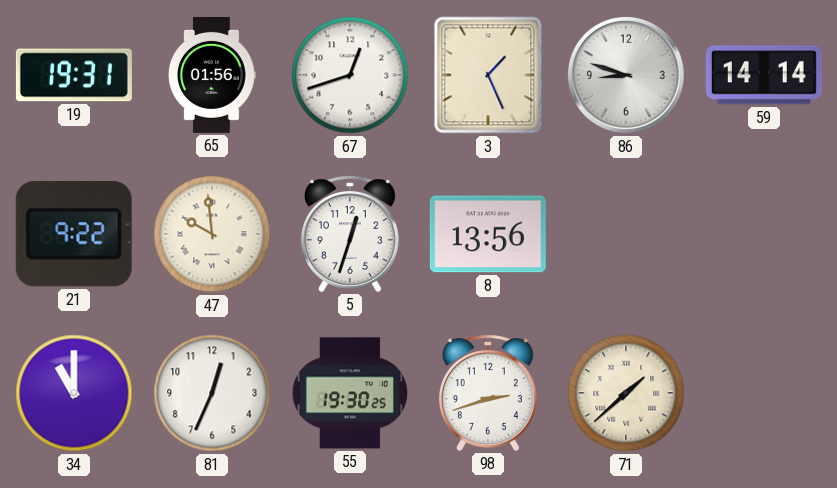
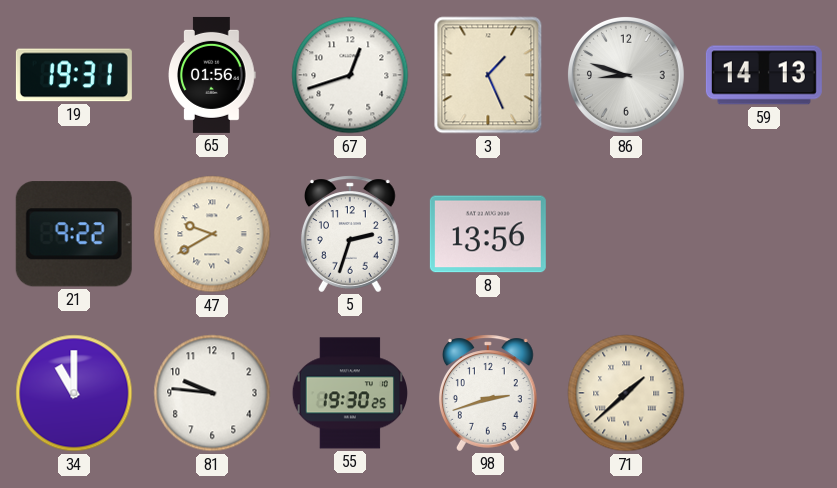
59: 14:14 -> 14:13
47: 9:59 -> 9:40
5: 12:33 -> 2:33
81: 12:34 -> 9:46
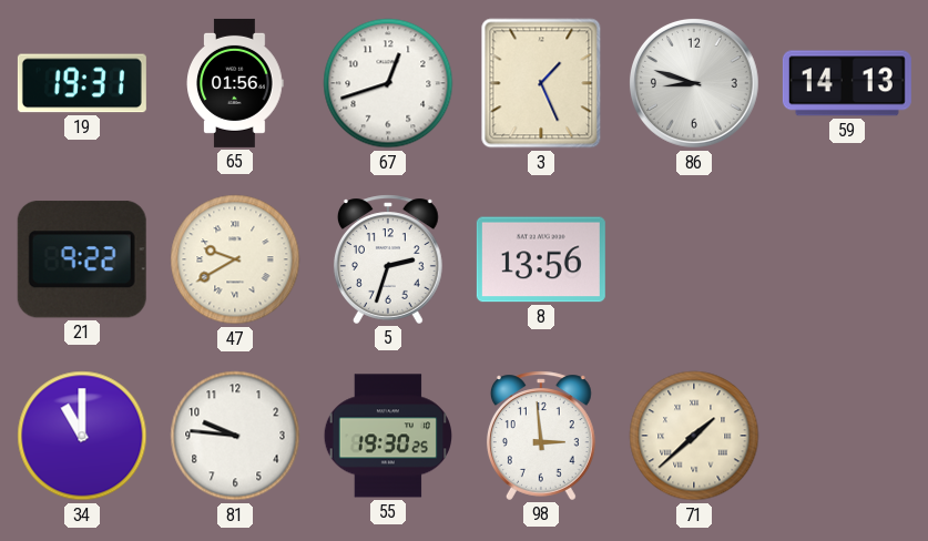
98: 2:42 -> 2:59
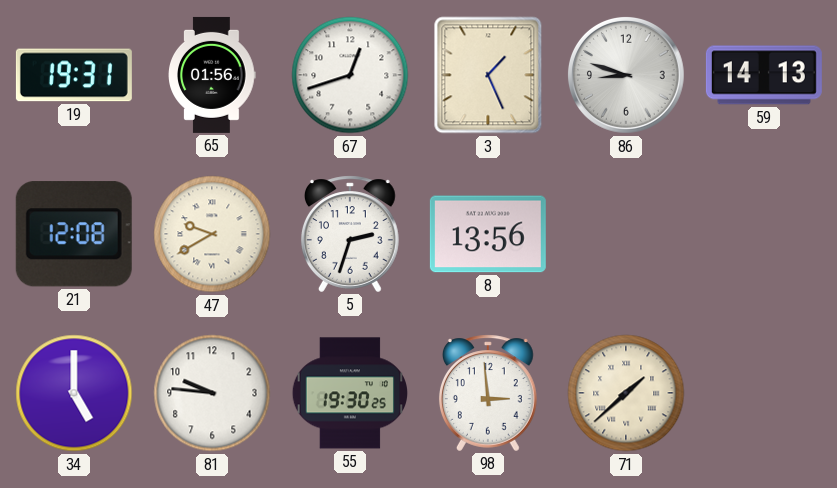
21: 9:22 -> 12:08
34: 11:00 -> 5:00
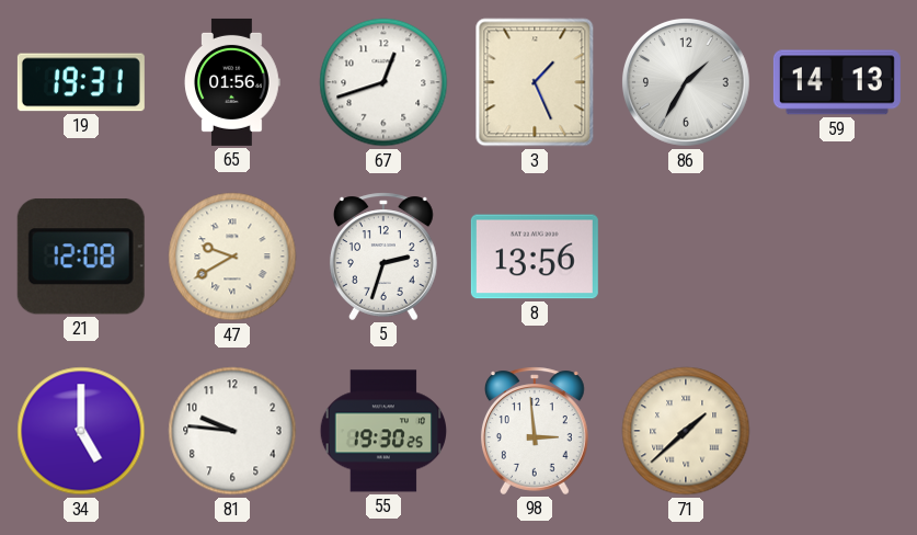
86: 8:48 -> 1:35
